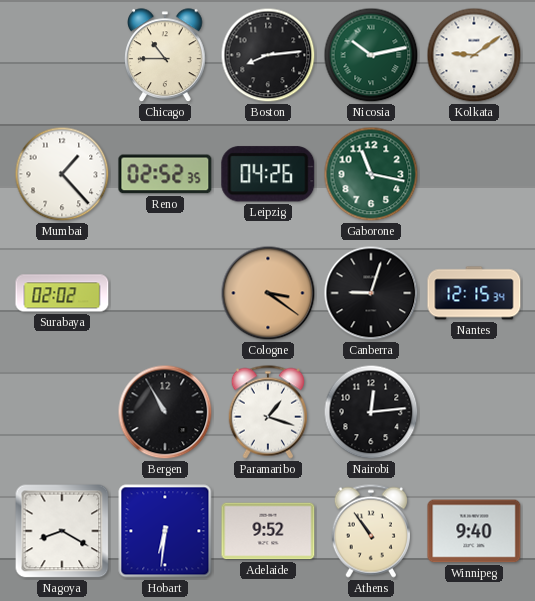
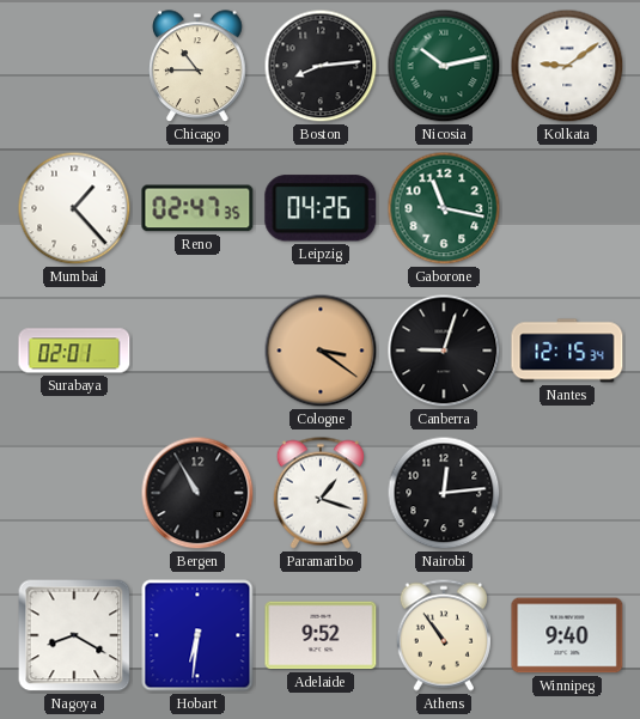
Reno: 02:52 -> 02:47
Surabaya: 02:02 -> 02:01
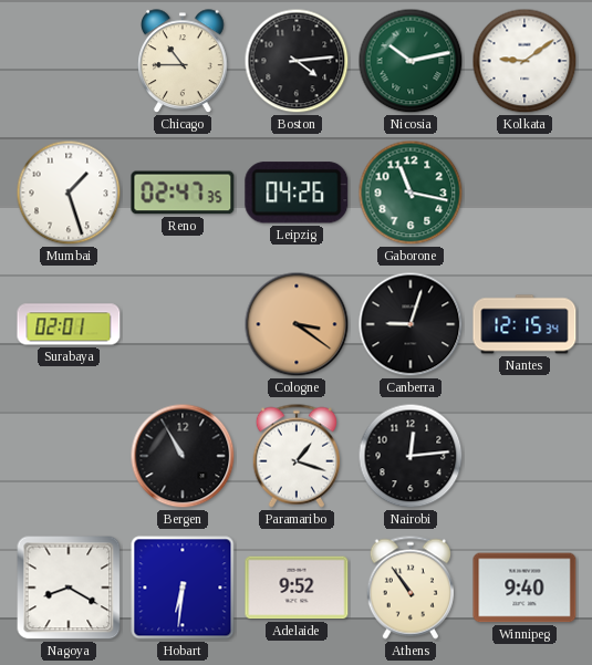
Boston: 8:14 -> 4:14
Mumbai: 1:23 -> 1:27
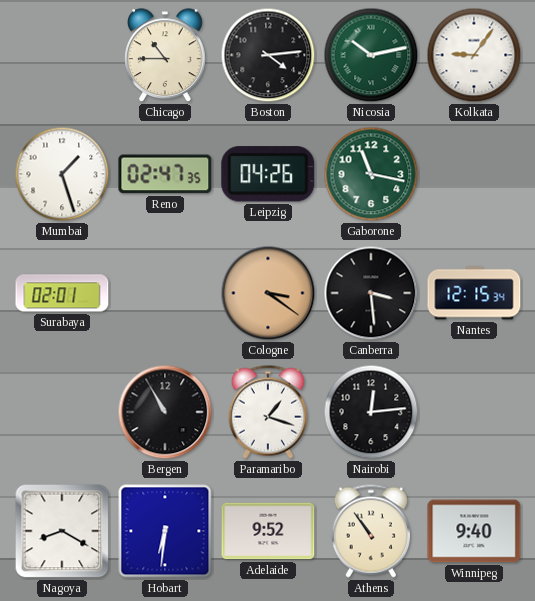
Kolkata: 9:09 -> 9:06
Canberra: 9:03 -> 3:29
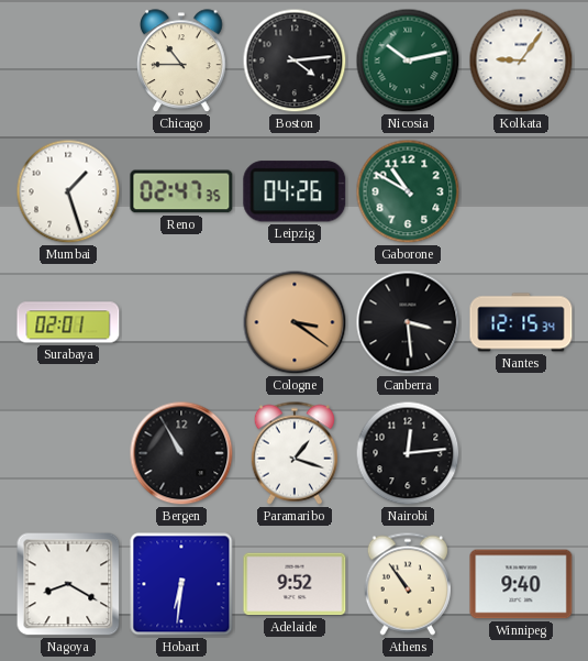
Gaborone: 11:17 -> 10:50
